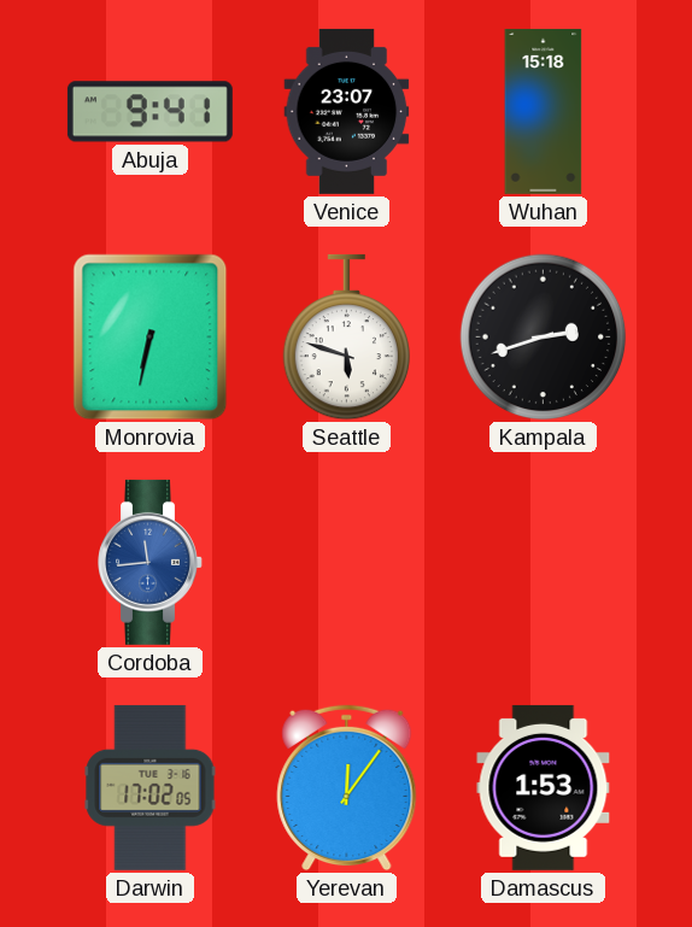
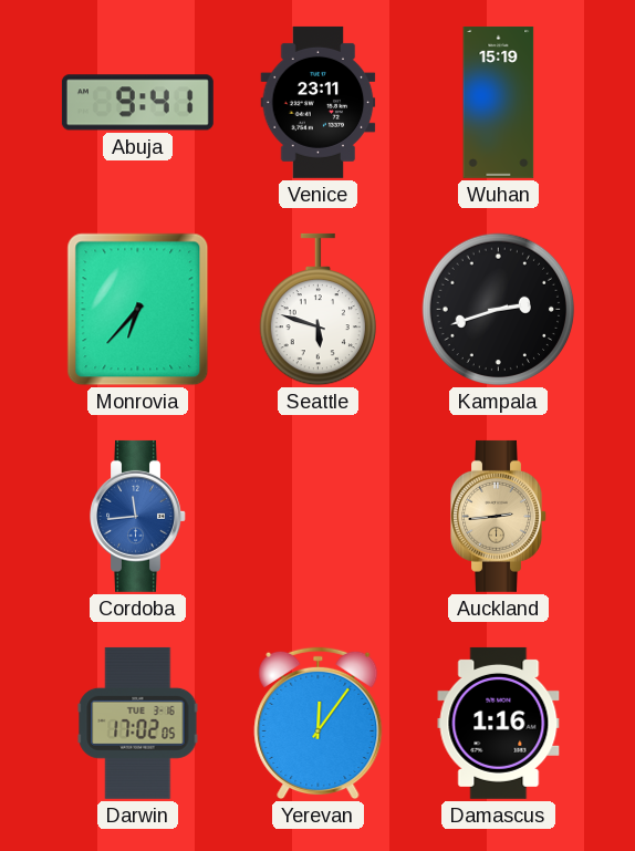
Venice: 23:07 -> 23:11
Wuhan: 15:18 -> 15:19
Monrovia: 6:32 -> 6:37
Auckland: none -> 2:44
Damascus: 1:53 -> 1:16
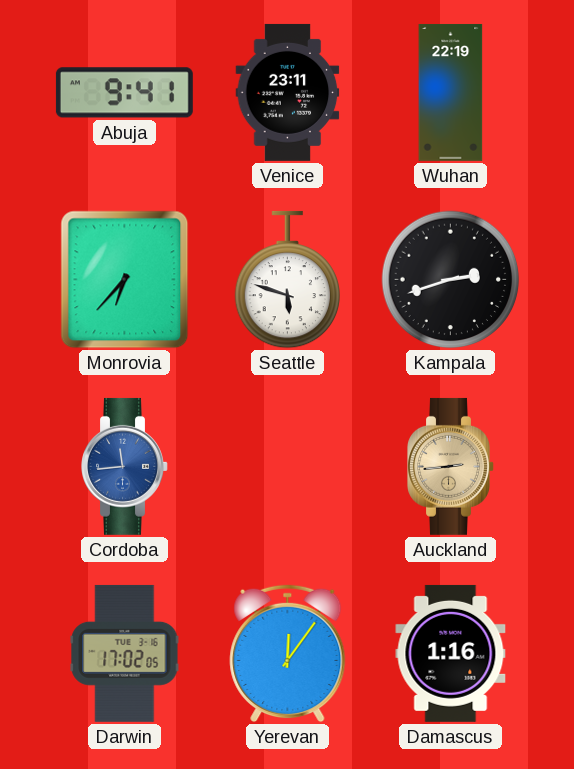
Wuhan: 15:19 -> 22:19
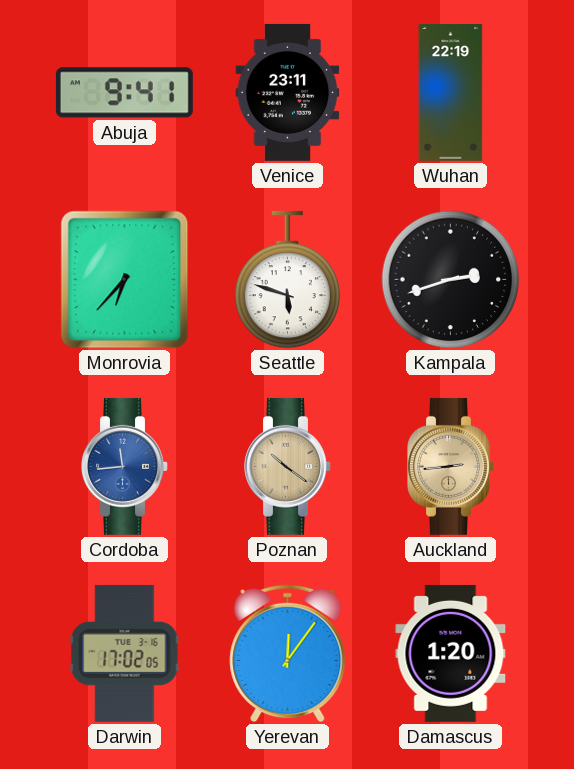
Poznan: none -> 10:21
Damascus: 1:16 -> 1:20
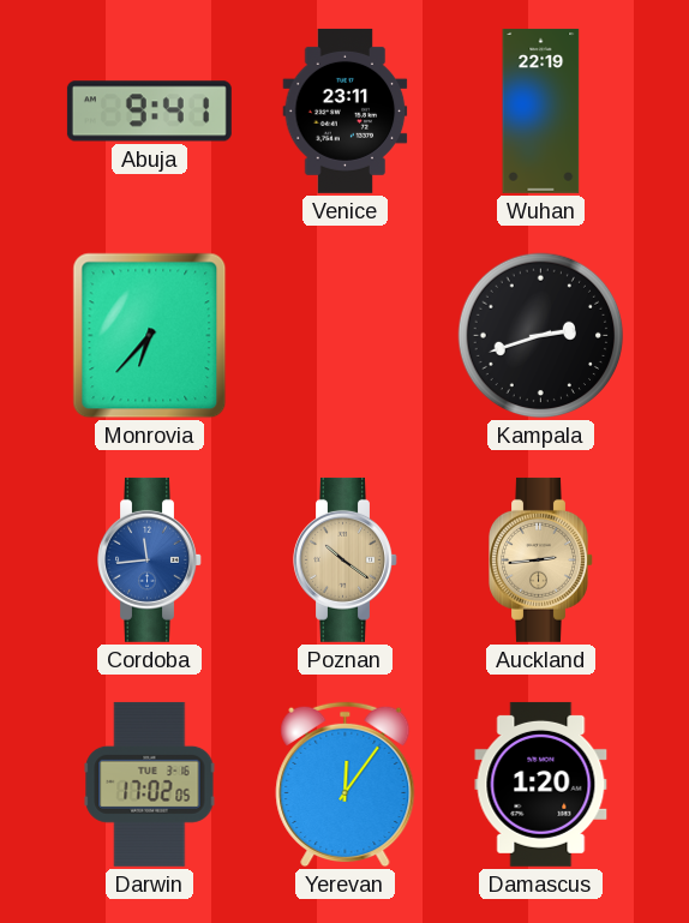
Seattle: 5:48 -> none
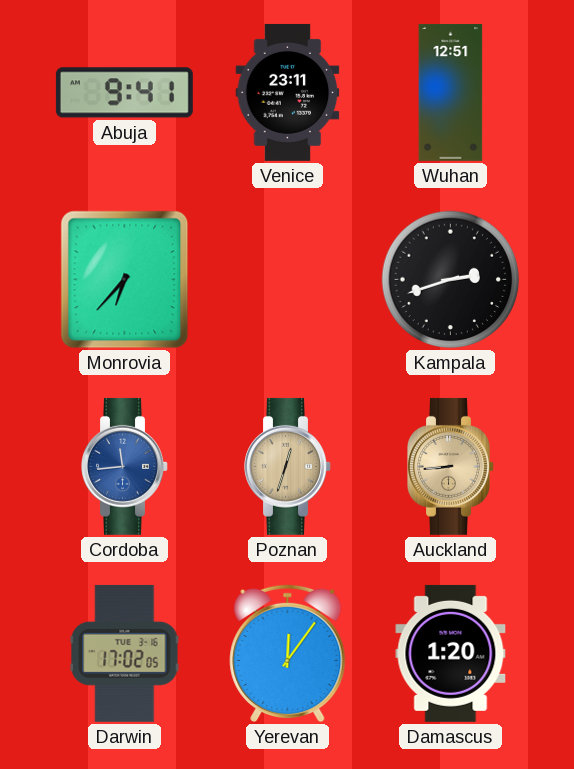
Wuhan: 22:19 -> 12:51
Poznan: 10:21 -> 12:33
Auckland: 2:44 -> 8:44
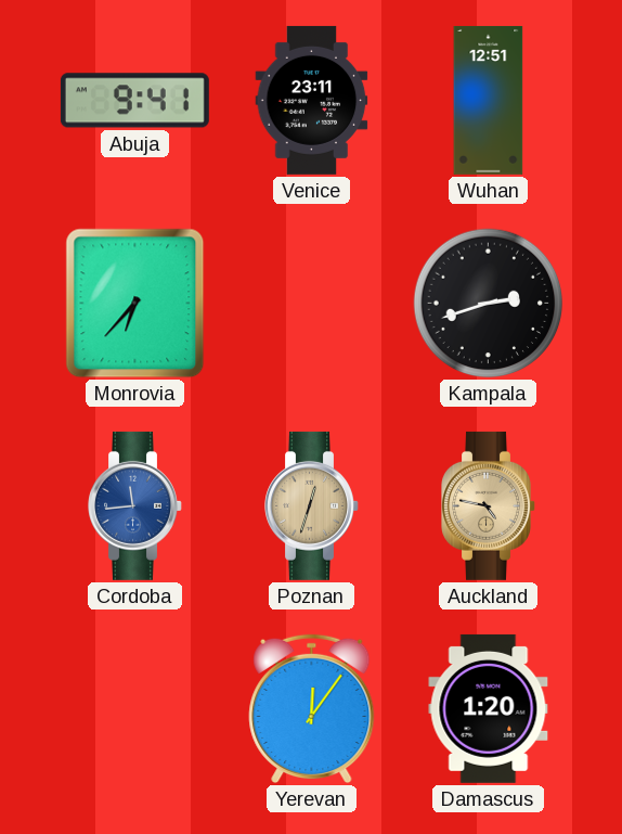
Auckland: 8:44 -> 4:47
Darwin: 17:02 -> none
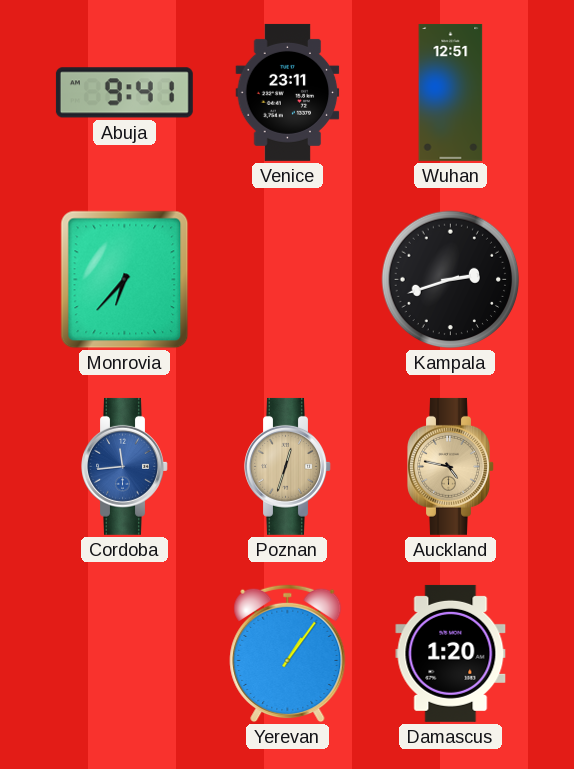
Yerevan: 12:06 -> 1:06
